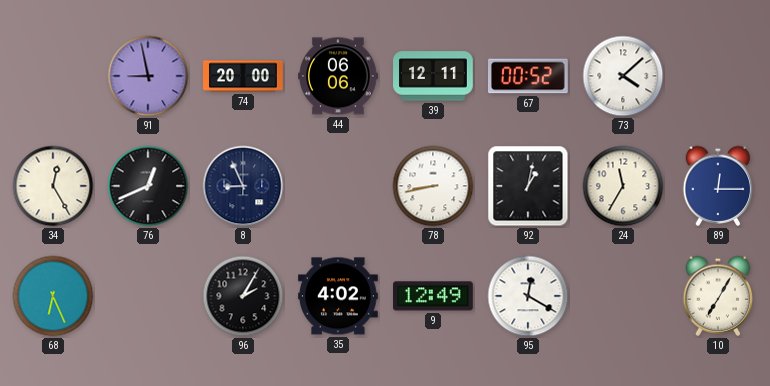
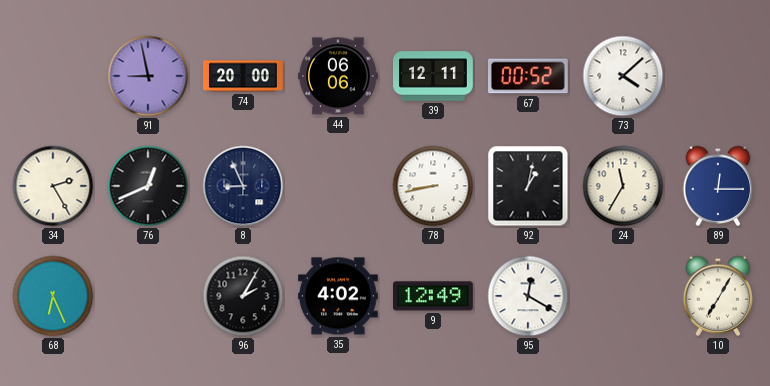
34: 12:25 -> 2:25
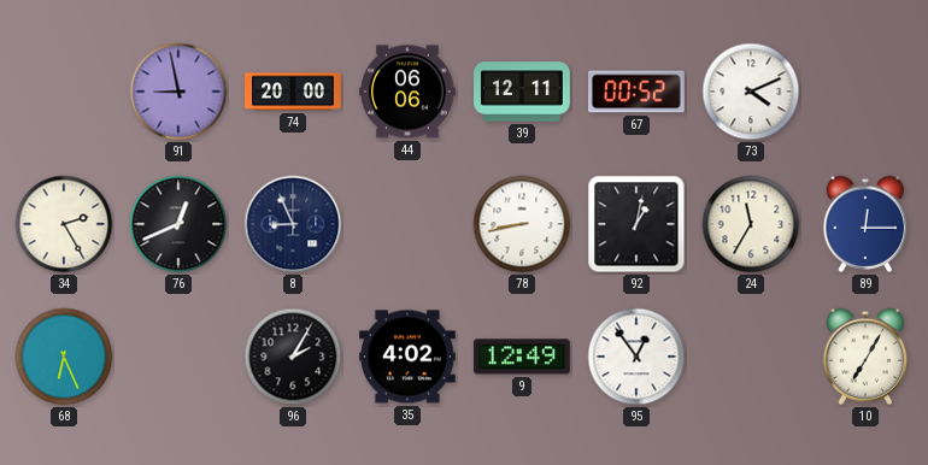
73: 4:08 -> 4:11
95: 12:20 -> 12:54
